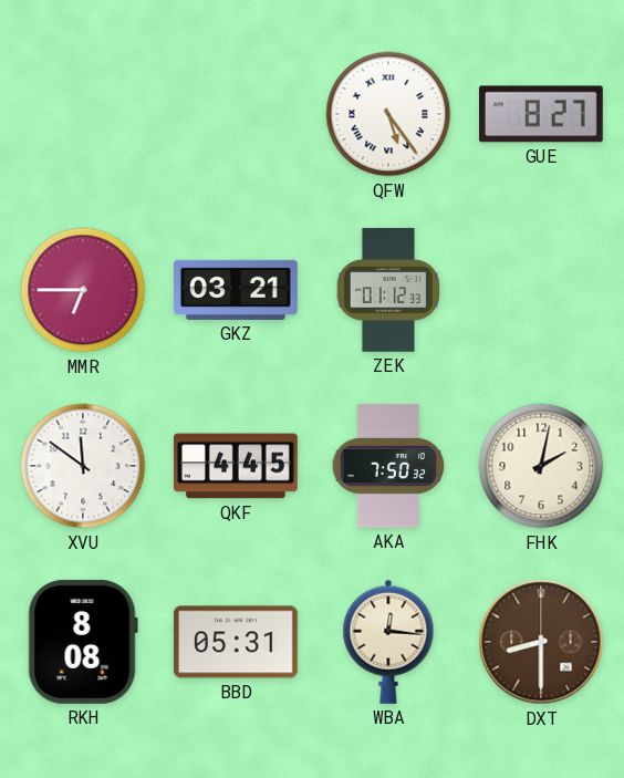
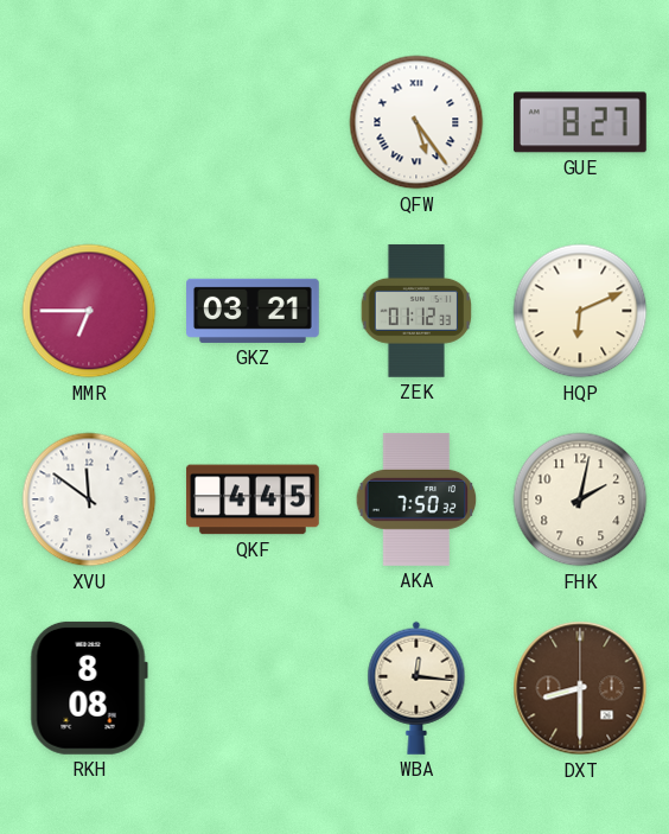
HQP: none -> 6:11
BBD: 05:31 -> none
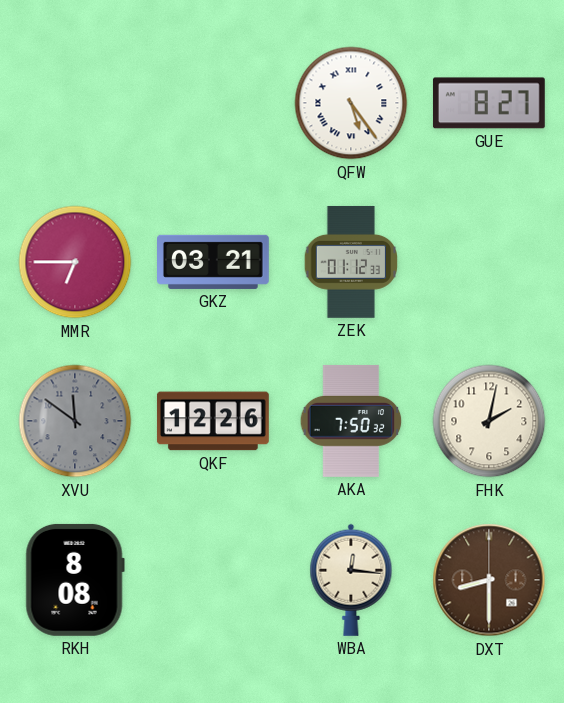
HQP: 6:11 -> none
XVU dial: white -> grey
QKF: 4:45 -> 12:26
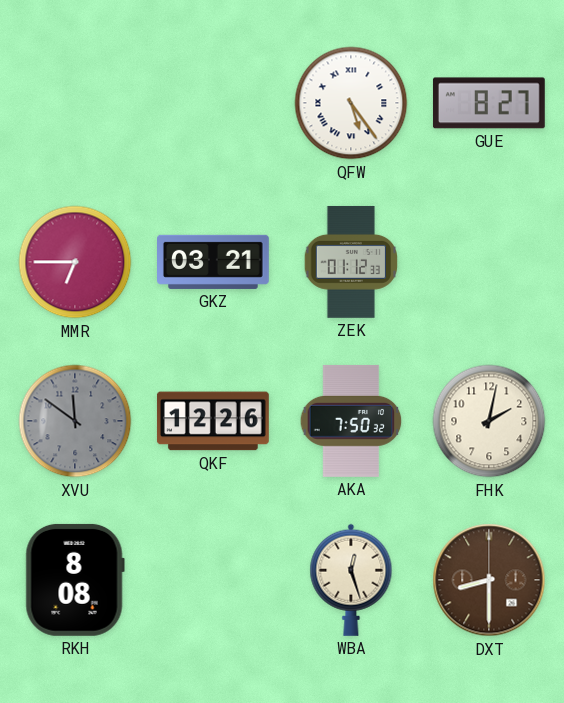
WBA: 12:16 -> 12:27
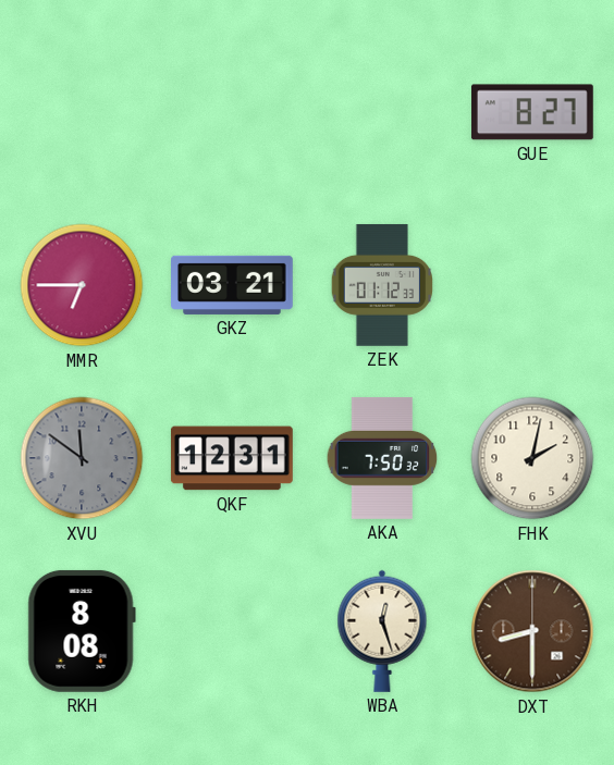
QFW: 5:24 -> none
QKF: 12:26 -> 12:31
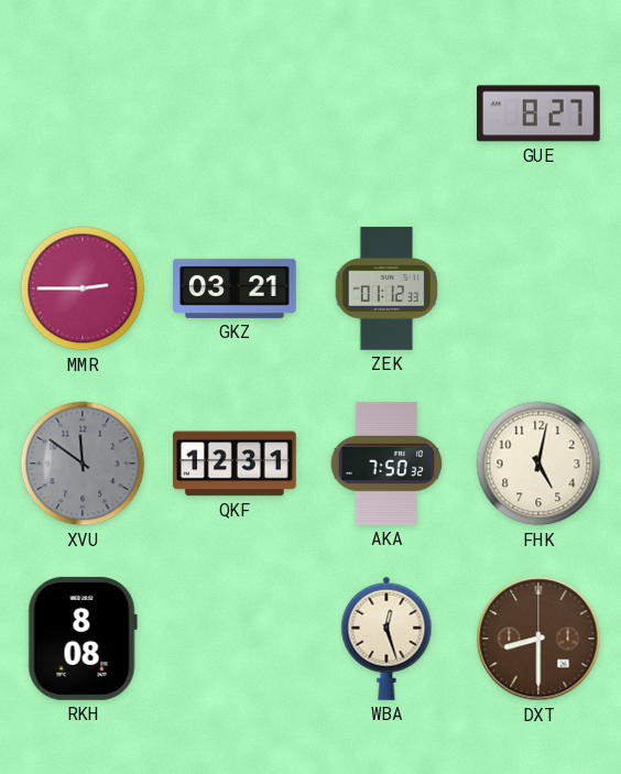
MMR: 6:45 -> 2:45
FHK: 2:02 -> 5:02
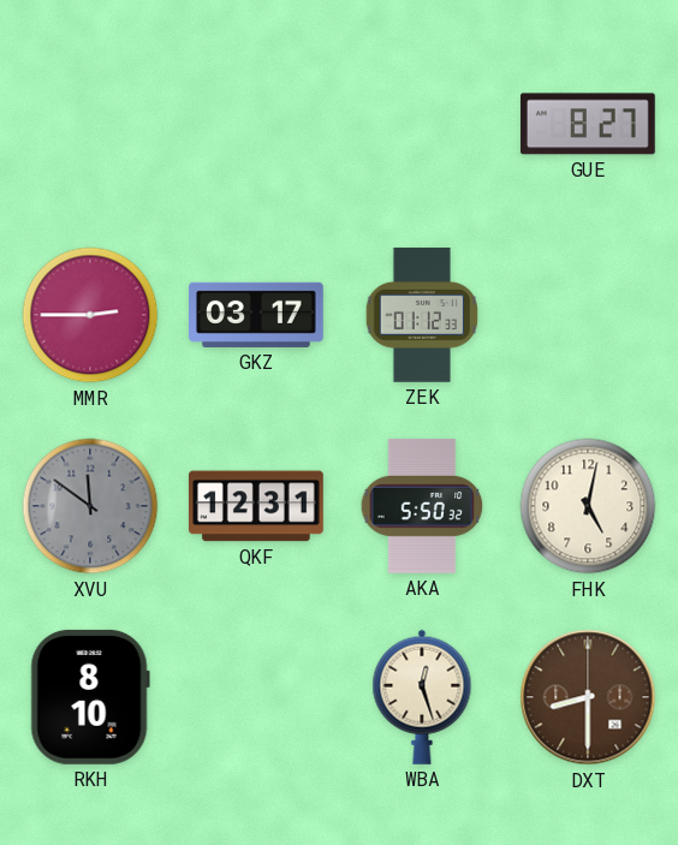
GKZ: 03:21 -> 03:17
AKA: 7:50 -> 5:50
RKH: 8:08 -> 8:10
